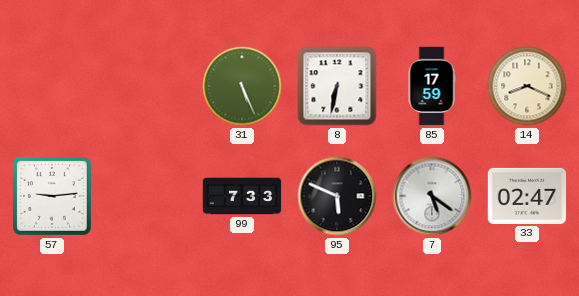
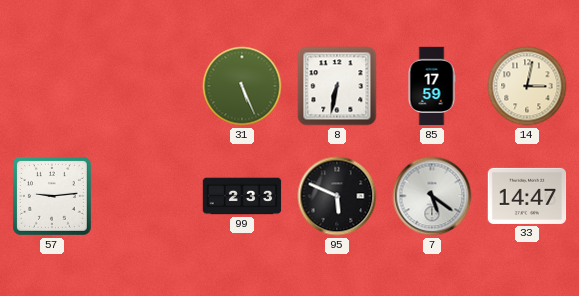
14: 8:19 -> 3:02
99: 7:33 -> 2:33
33: 02:47 -> 14:47
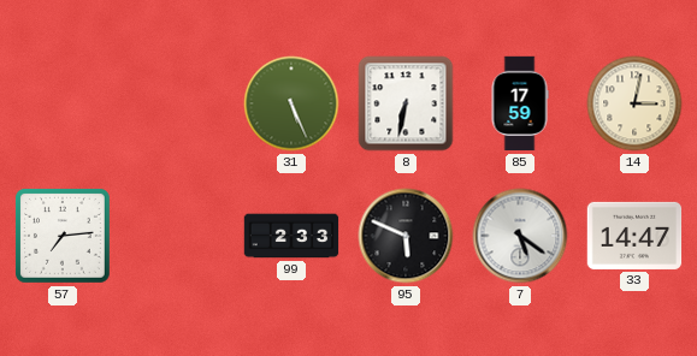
57: 9:14 -> 7:14
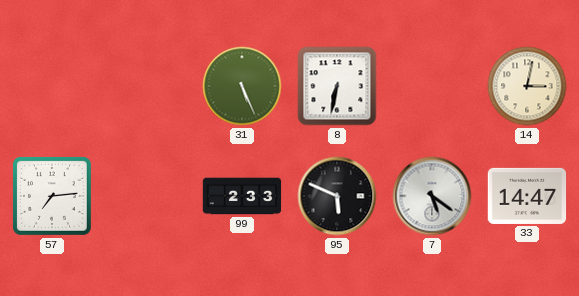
85: 17:59 -> none
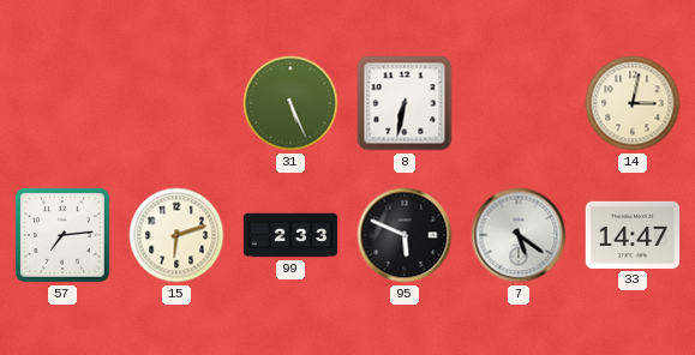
15: none -> 6:12
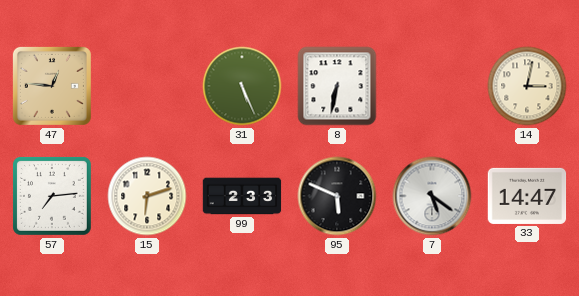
47: none -> 12:46
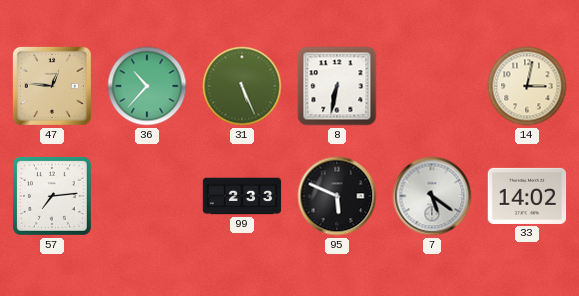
36: none -> 10:37
15: 6:12 -> none
33: 14:47 -> 14:02
